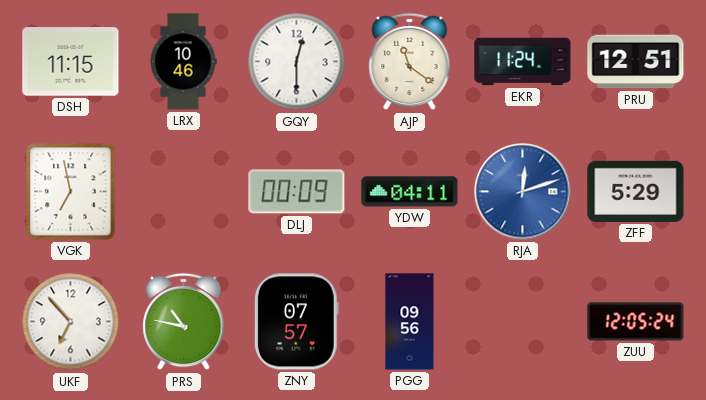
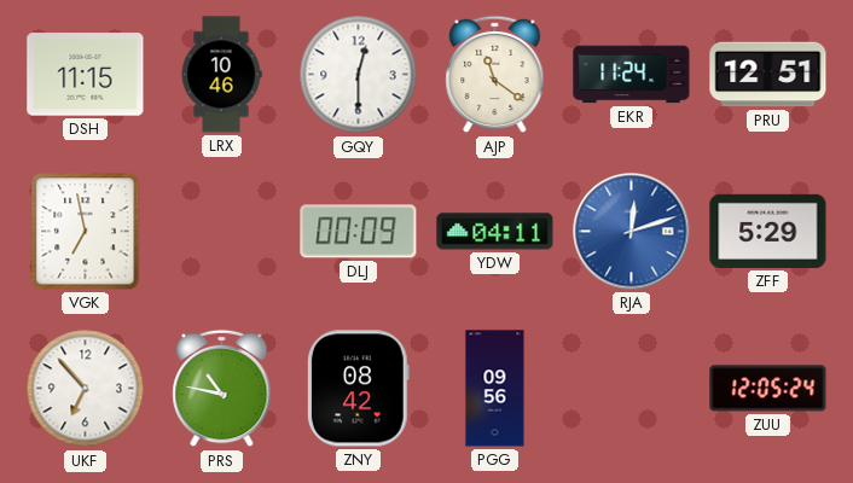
ZNY: 07:57 -> 08:42
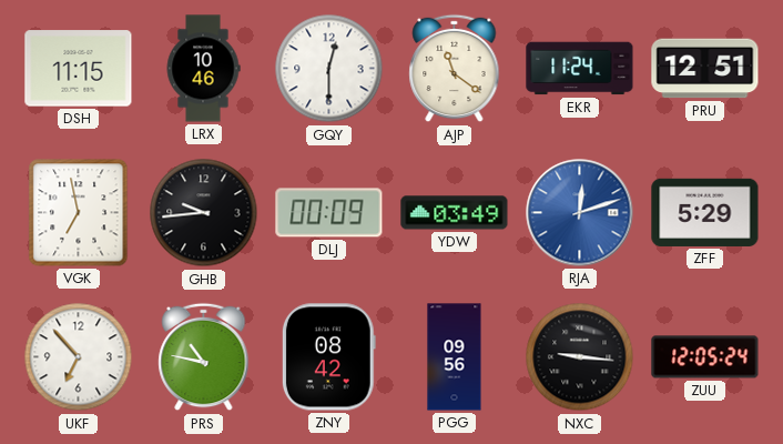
GHB: none -> 9:44
YDW: 04:11 -> 03:49
NXC: none -> 9:16
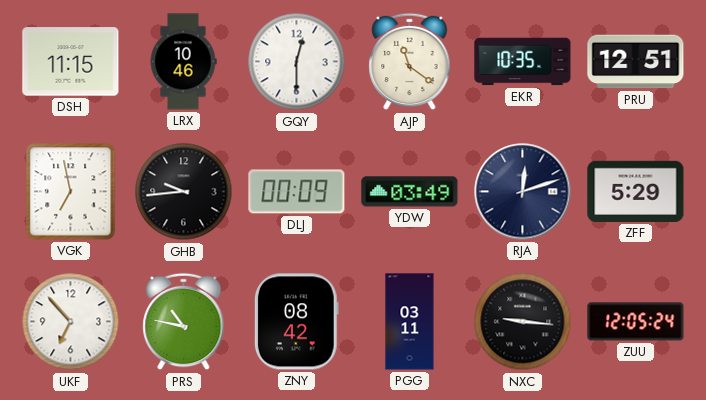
EKR: 11:24 -> 10:35
RJA dial: blue -> navy
PGG: 09:56 -> 03:11
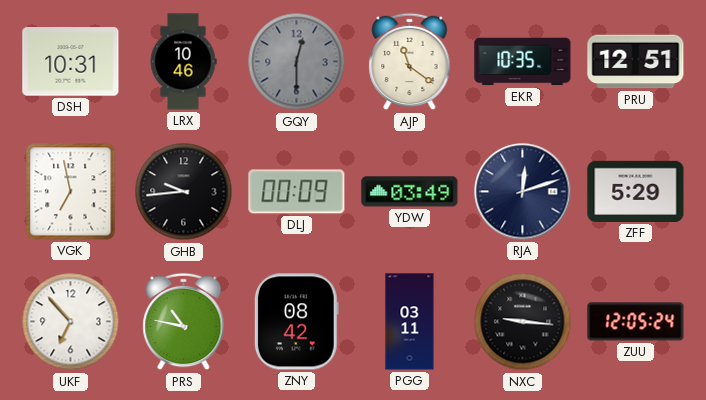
DSH: 11:15 -> 10:31
GQY dial: white -> grey
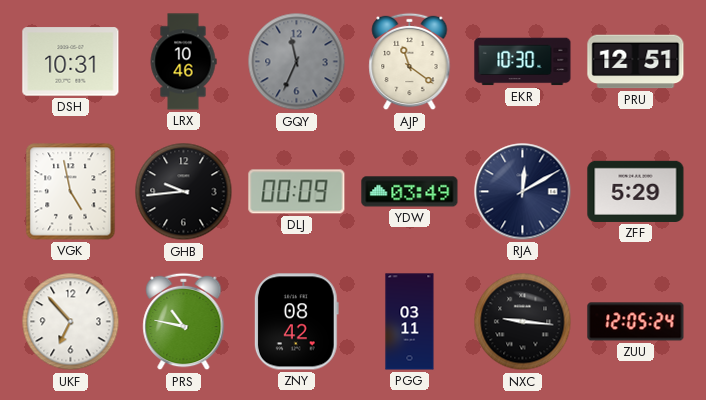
GQY: 12:30 -> 11:34
EKR: 10:35 -> 10:30
VGK: 6:58 -> 4:58
RJA: 12:12 -> 12:10
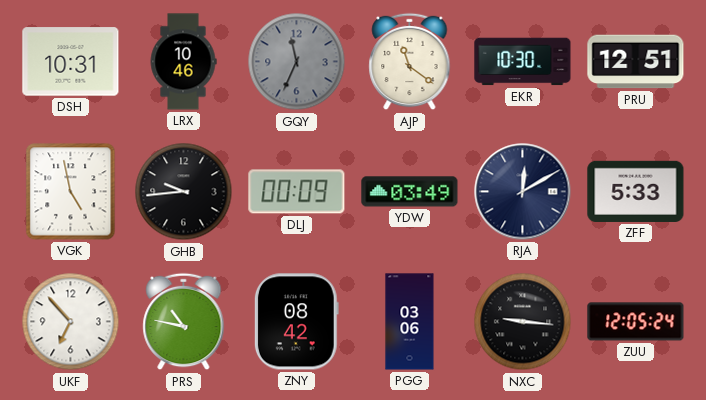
ZFF: 5:29 -> 5:33
PGG: 03:11 -> 03:06
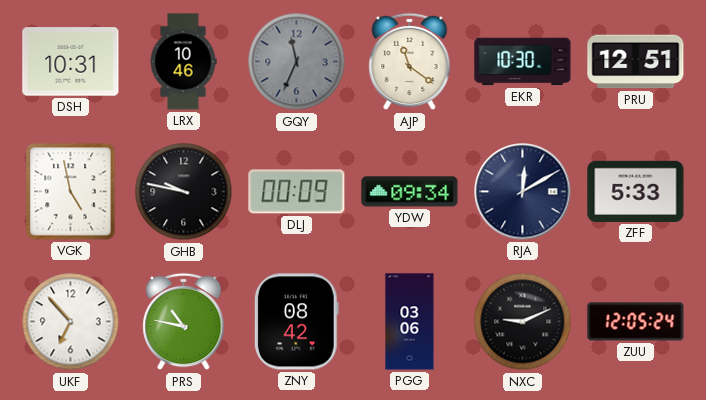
GHB: 9:44 -> 9:47
YDW: 03:49 -> 09:34
NXC: 9:16 -> 9:11
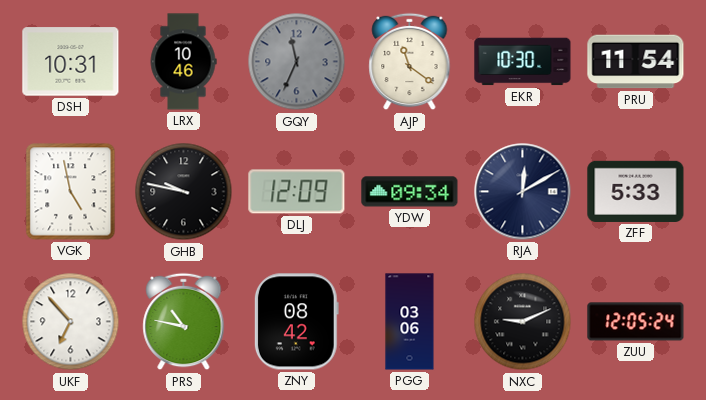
PRU: 12:51 -> 11:54
DLJ: 00:09 -> 12:09
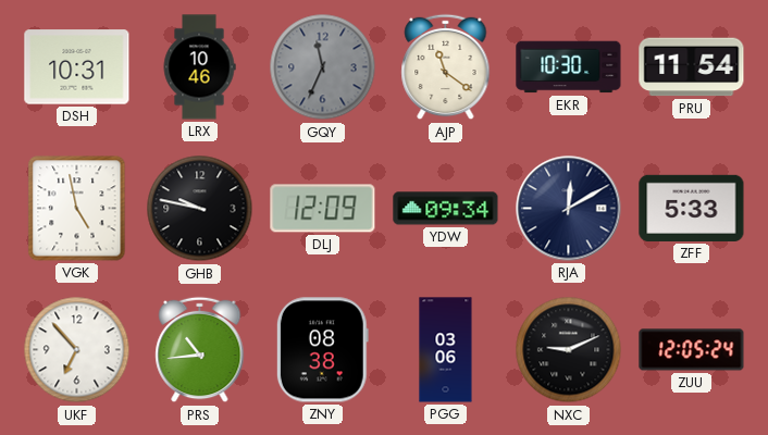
PRS: 10:47 -> 10:44
ZNY: 08:42 -> 08:38
